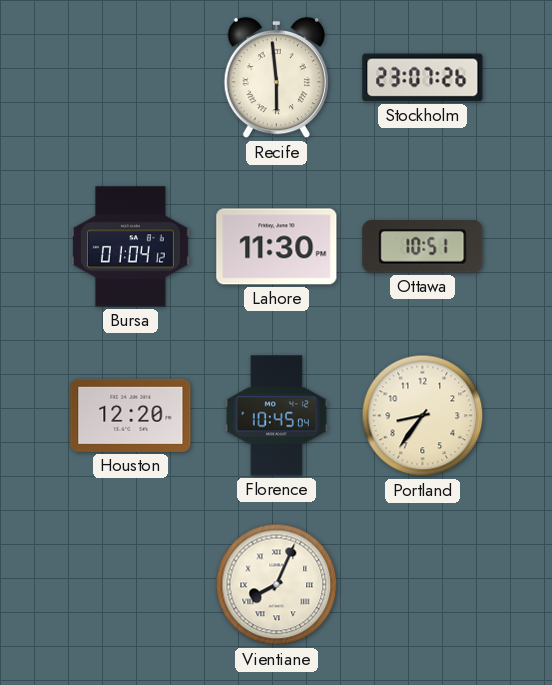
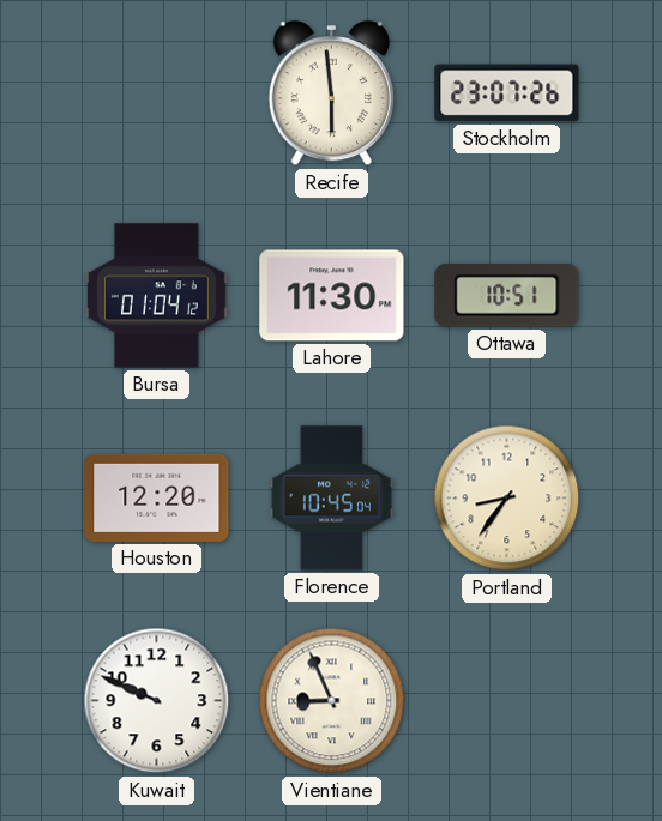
Kuwait: none -> 9:49
Vientiane: 8:04 -> 8:56
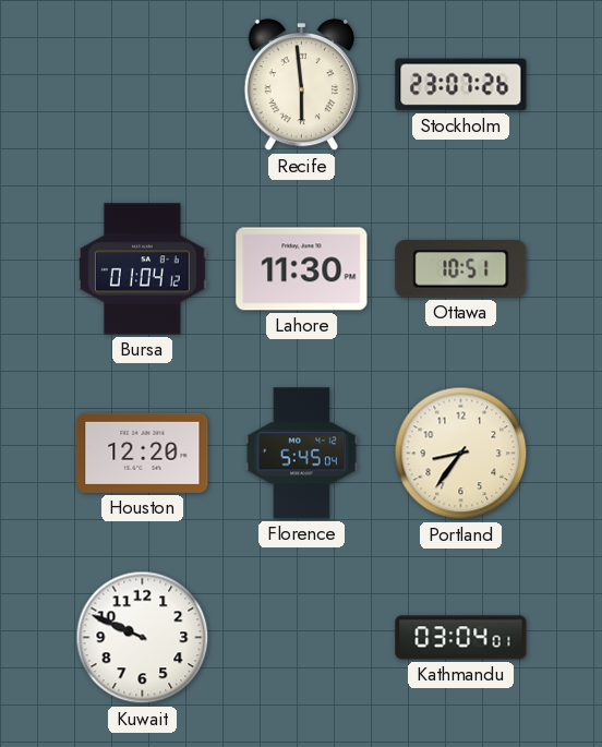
Florence: 10:45 -> 5:45
Vientiane: 8:56 -> none
Kathmandu: none -> 03:04
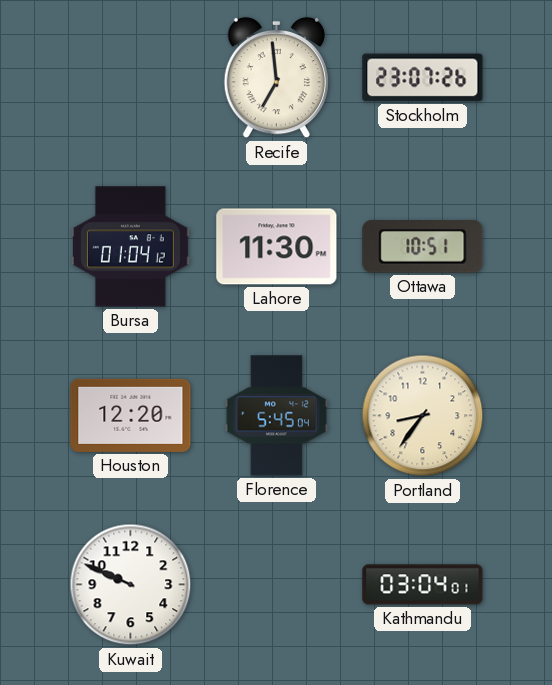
Recife: 5:59 -> 6:59
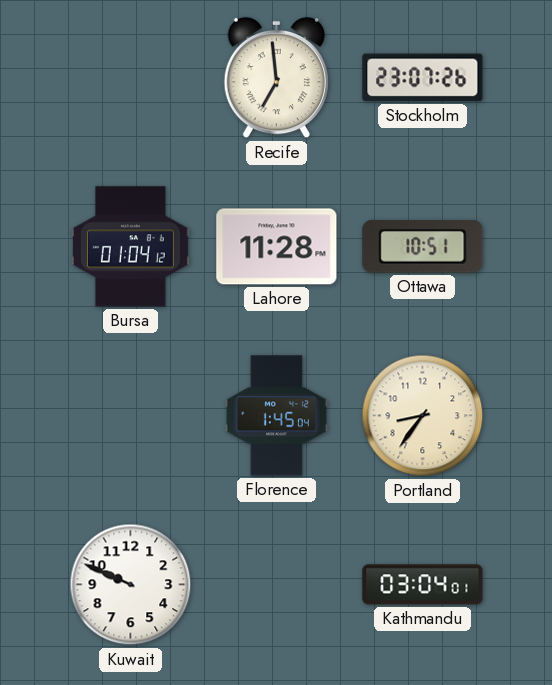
Lahore: 11:30 -> 11:28
Houston: 12:20 -> none
Florence: 5:45 -> 1:45
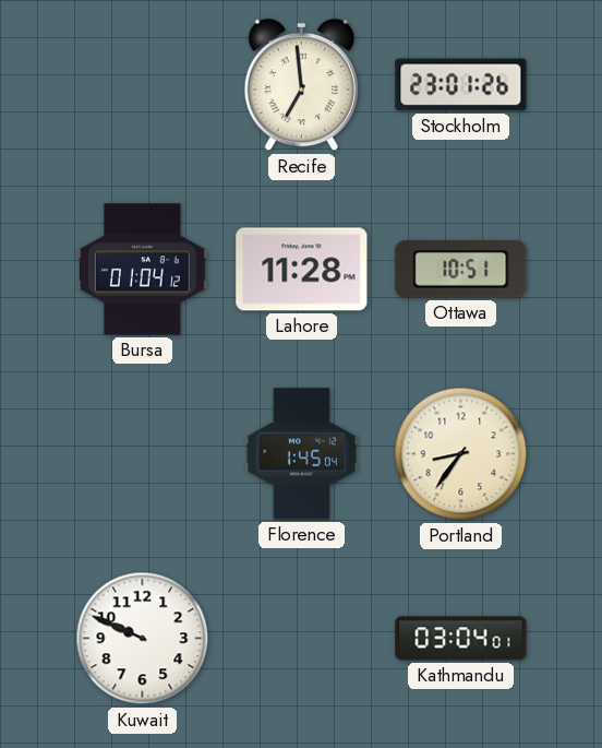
Stockholm: 23:07 -> 23:01
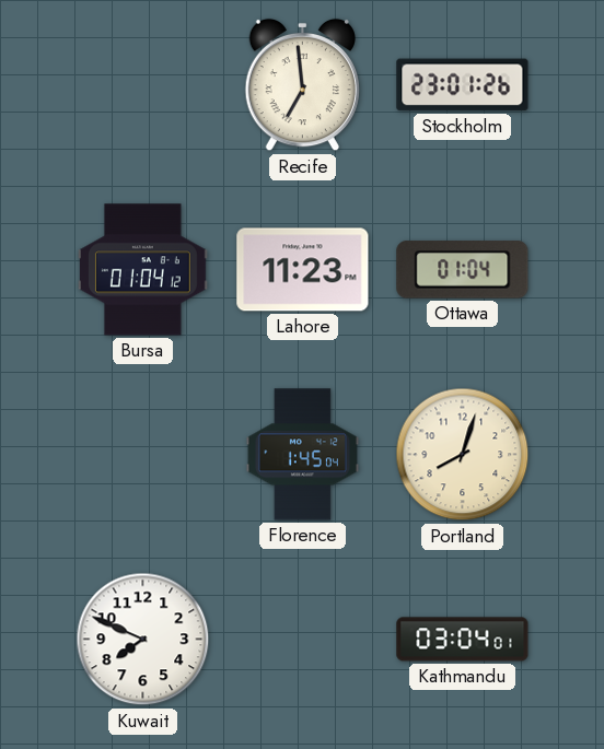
Lahore: 11:28 -> 11:23
Ottawa: 10:51 -> 01:04
Portland: 8:36 -> 8:03
Kuwait: 9:49 -> 7:49
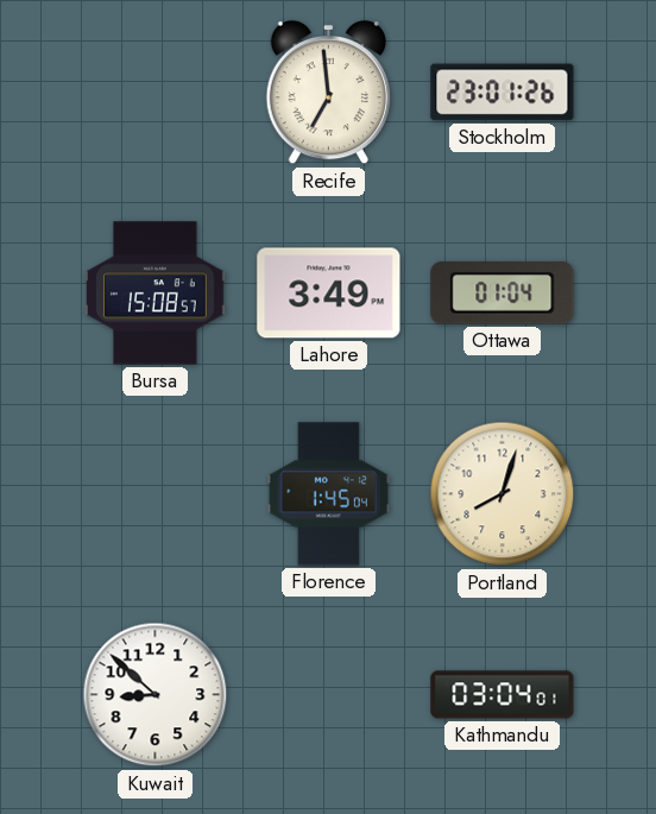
Bursa: 01:04 -> 15:08
Lahore: 11:23 -> 3:49
Kuwait: 7:49 -> 8:52
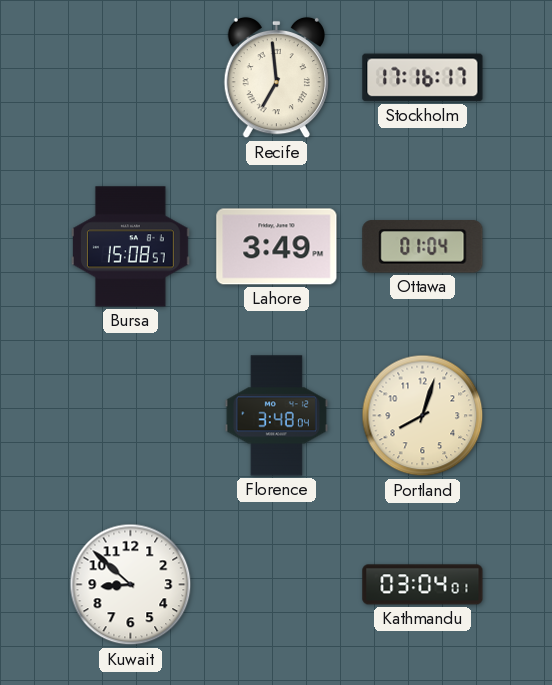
Stockholm: 23:01 -> 17:16
Florence: 1:45 -> 3:48
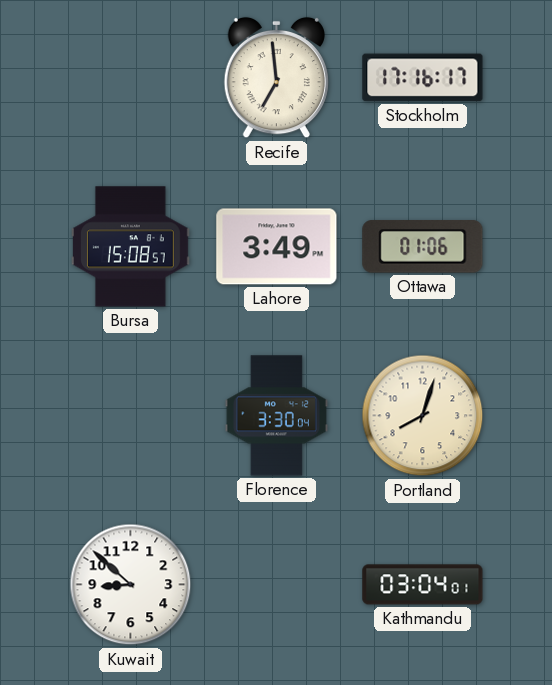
Ottawa: 01:04 -> 01:06
Florence: 3:48 -> 3:30
